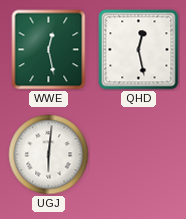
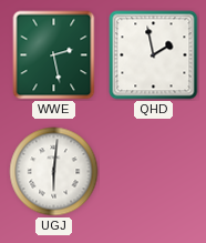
WWE: 12:28 -> 2:28
QHD: 12:28 -> 1:58
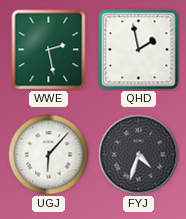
UGJ: 6:01 -> 6:07
FYJ: none -> 4:33
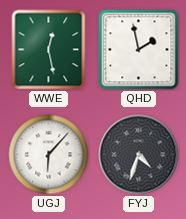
WWE: 2:28 -> 12:28
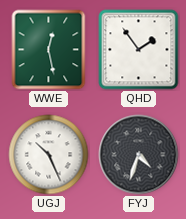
QHD: 1:58 -> 1:54
UGJ: 6:07 -> 10:26
